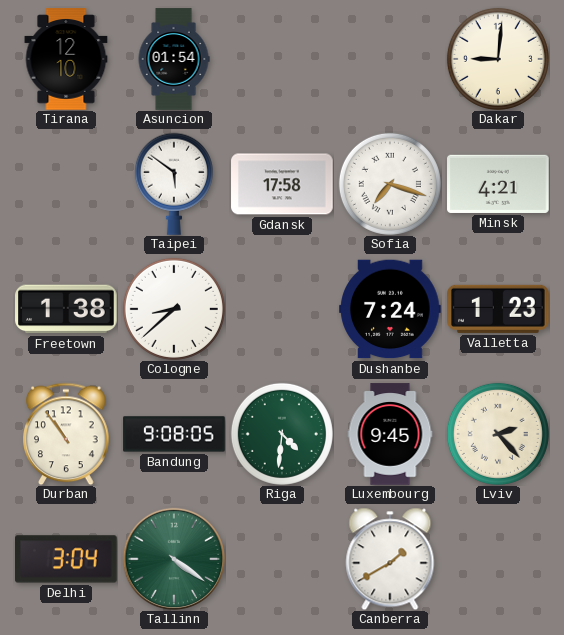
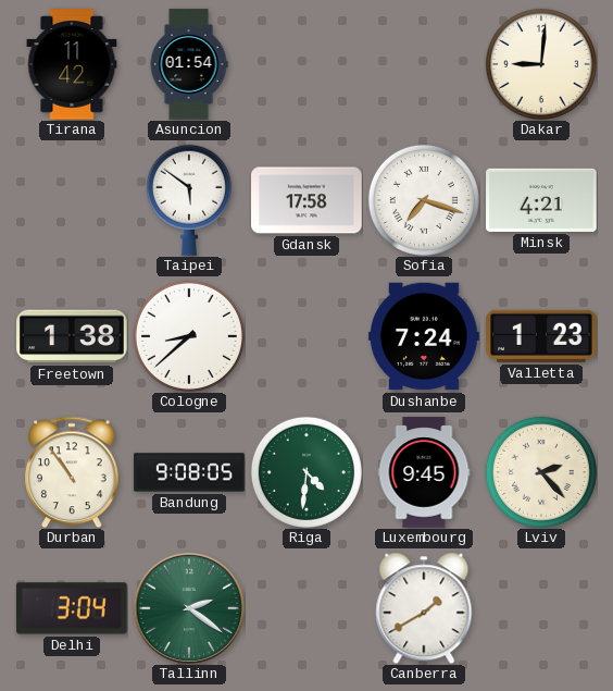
Tirana: 12:10 -> 11:42
Tallinn: 4:21 -> 2:21
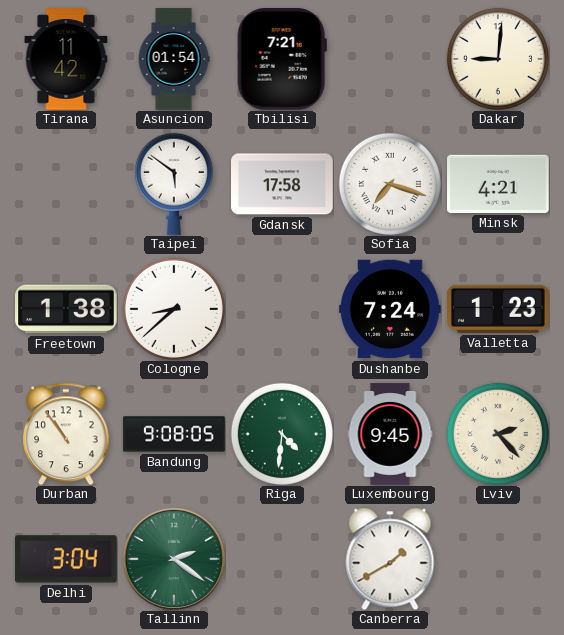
Tbilisi: none -> 7:21
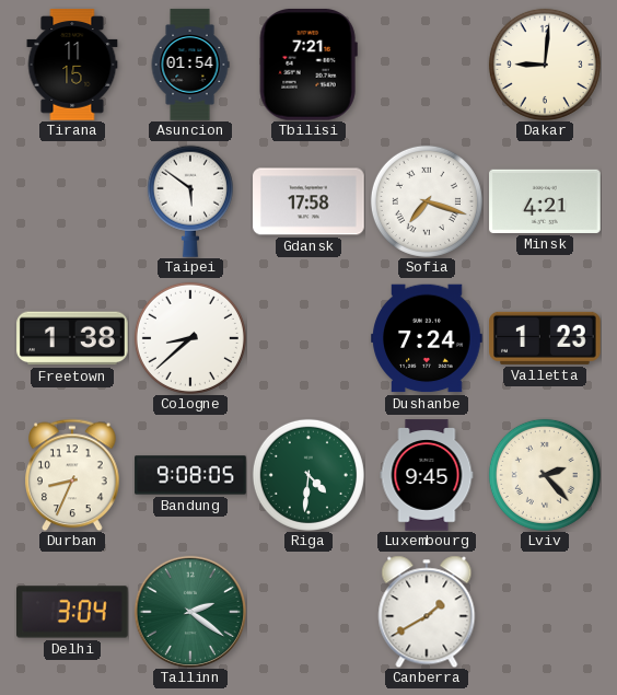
Tirana: 11:42 -> 11:15
Durban: 10:54 -> 8:34
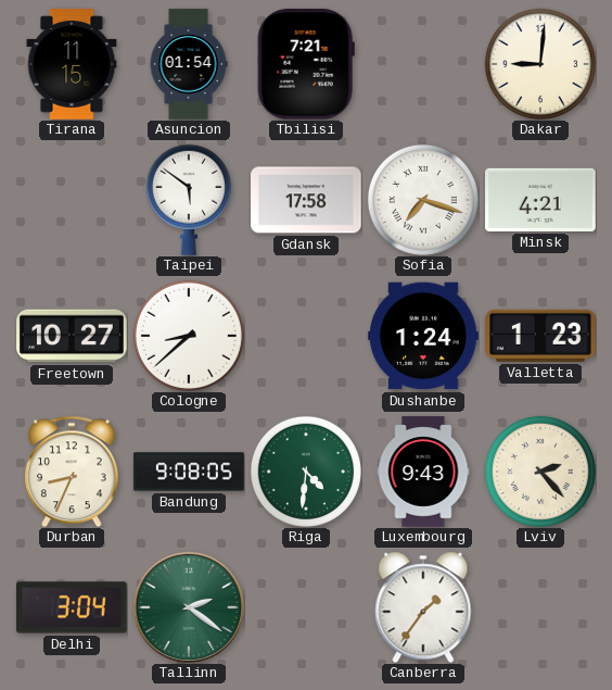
Freetown: 1:38 -> 10:27
Dushanbe: 7:24 -> 1:24
Luxembourg: 9:45 -> 9:43
Canberra: 1:40 -> 1:36
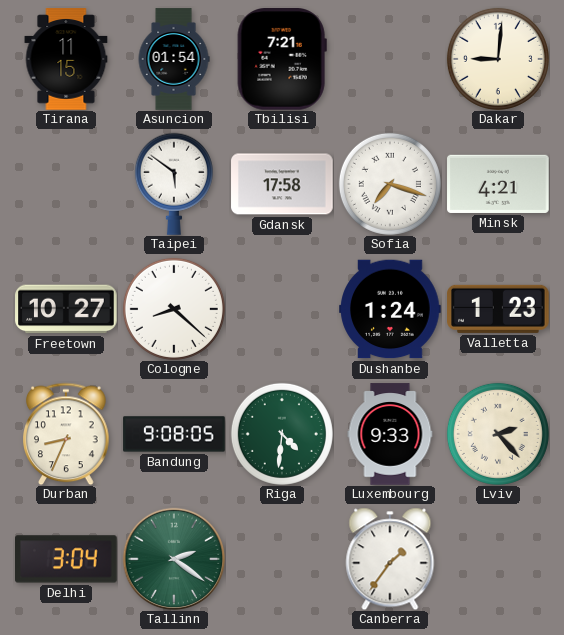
Cologne: 8:38 -> 8:22
Luxembourg: 9:43 -> 9:33
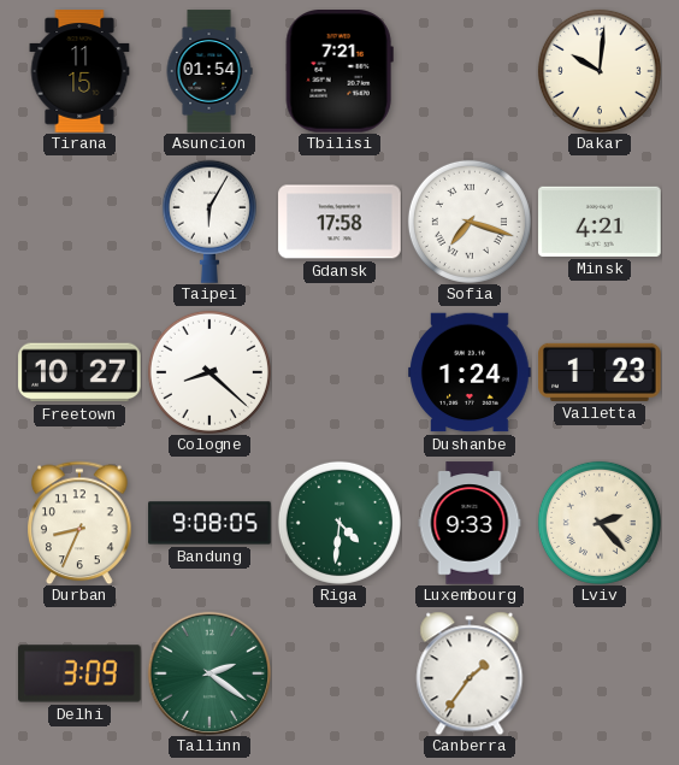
Dakar: 9:01 -> 10:01
Taipei: 5:51 -> 6:05
Delhi: 3:04 -> 3:09
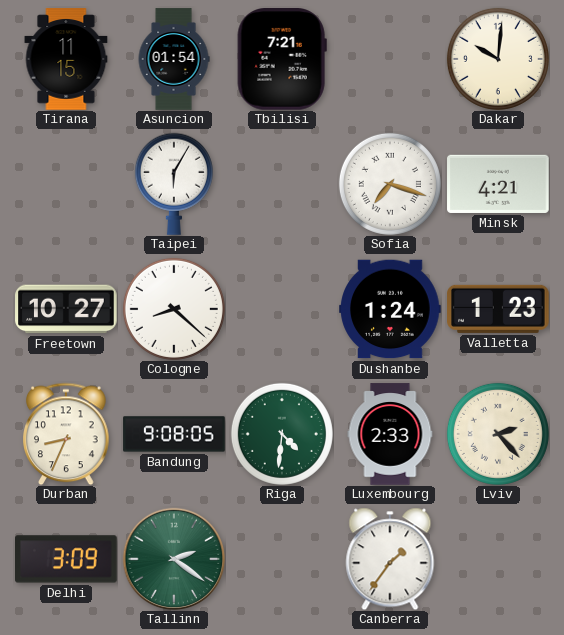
Gdansk: 17:58 -> none
Luxembourg: 9:33 -> 2:33
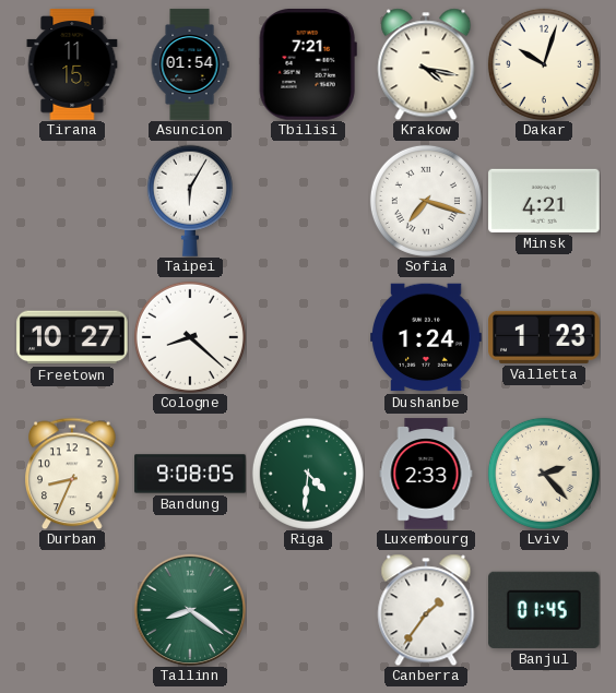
Krakow: none -> 4:17
Dakar: 10:01 -> 10:03
Delhi: 3:09 -> none
Tallinn: 2:21 -> 8:21
Banjul: none -> 01:45
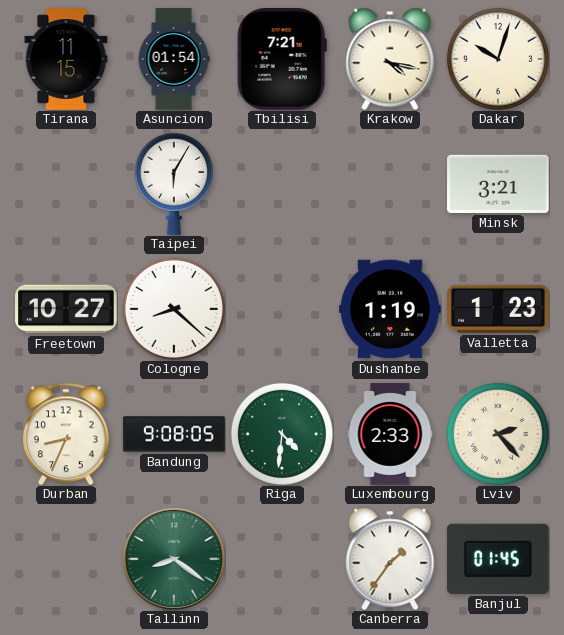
Sofia: 7:18 -> none
Minsk: 4:21 -> 3:21
Dushanbe: 1:24 -> 1:19
